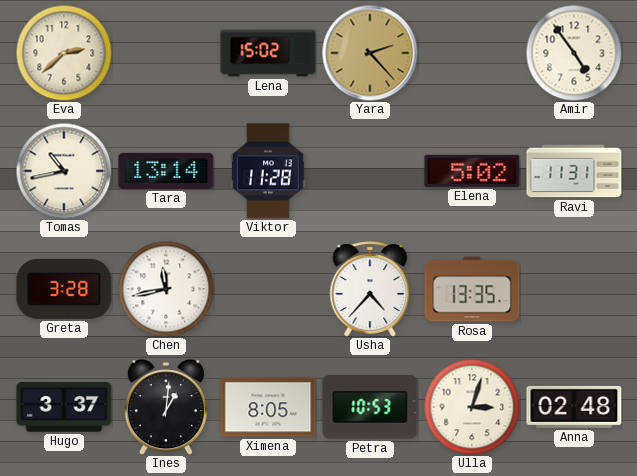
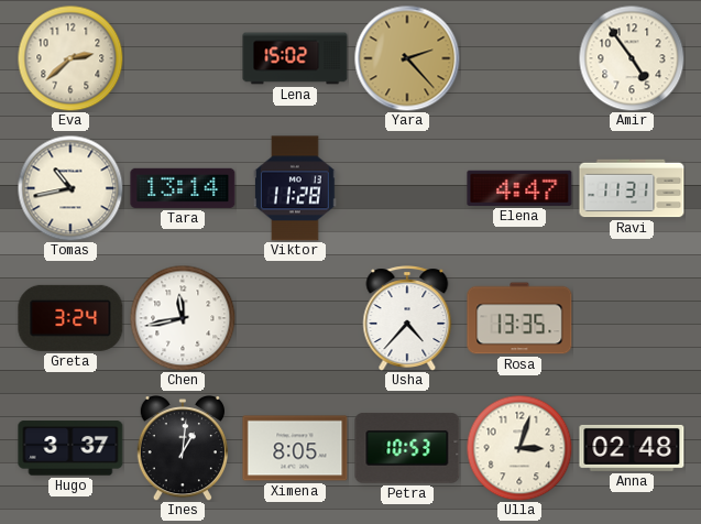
Elena: 5:02 -> 4:47
Greta: 3:28 -> 3:24
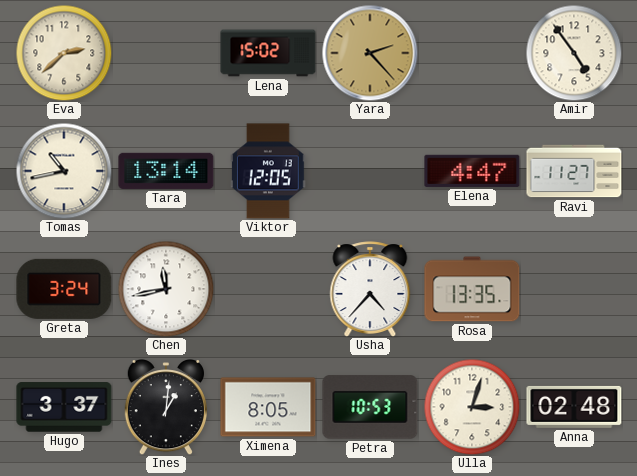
Viktor: 11:28 -> 12:05
Ravi: 11:31 -> 11:27
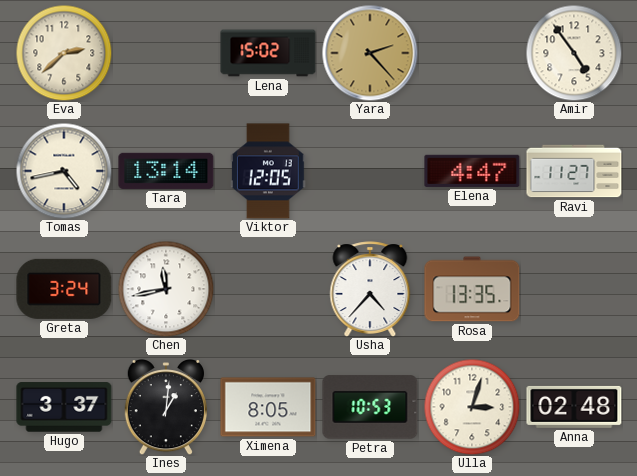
Tomas: 10:43 -> 4:43
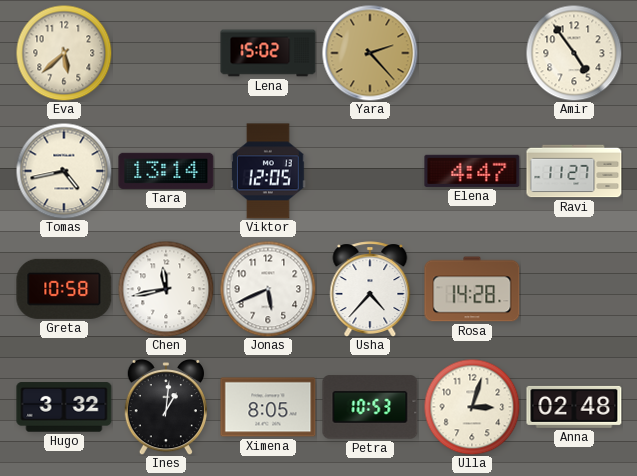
Eva: 2:38 -> 5:38
Greta: 3:24 -> 10:58
Jonas: none -> 5:41
Rosa: 13:35 -> 14:28
Hugo: 3:37 -> 3:32
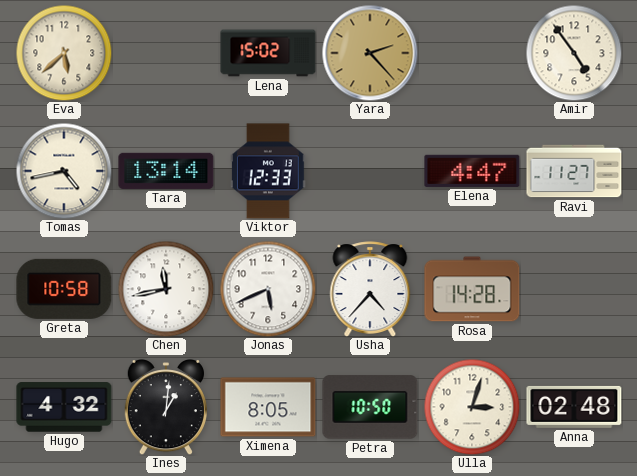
Viktor: 12:05 -> 12:33
Hugo: 3:32 -> 4:32
Petra: 10:53 -> 10:50
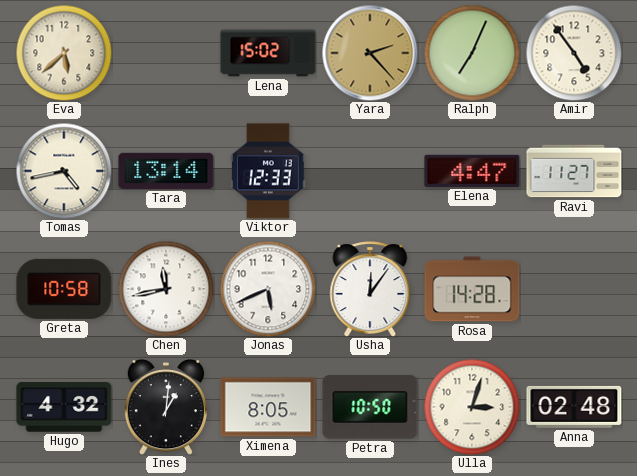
Ralph: none -> 7:04
Usha: 4:37 -> 12:06
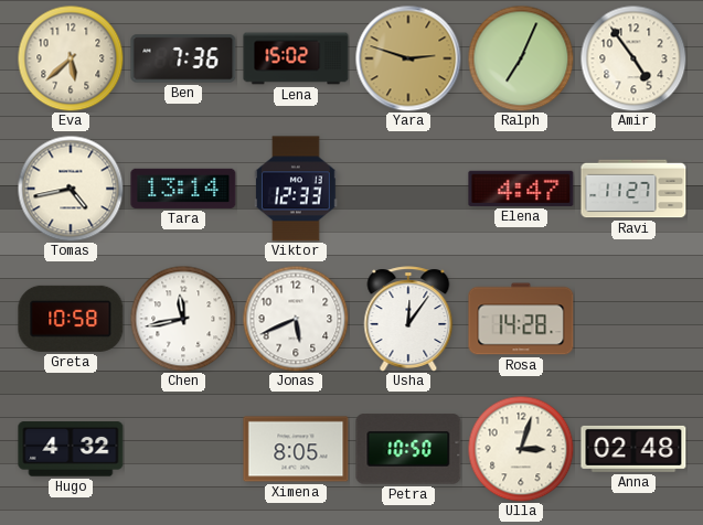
Ben: none -> 7:36
Yara: 2:23 -> 2:48
Ines: 1:01 -> none
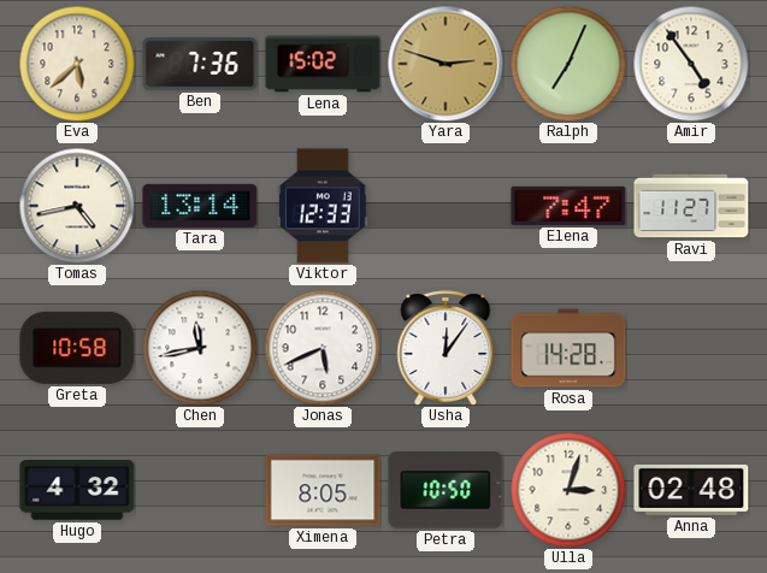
Elena: 4:47 -> 7:47
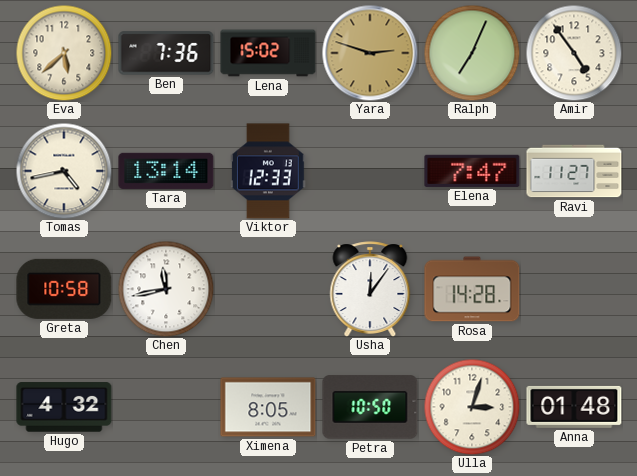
Jonas: 5:41 -> none
Anna: 02:48 -> 01:48
